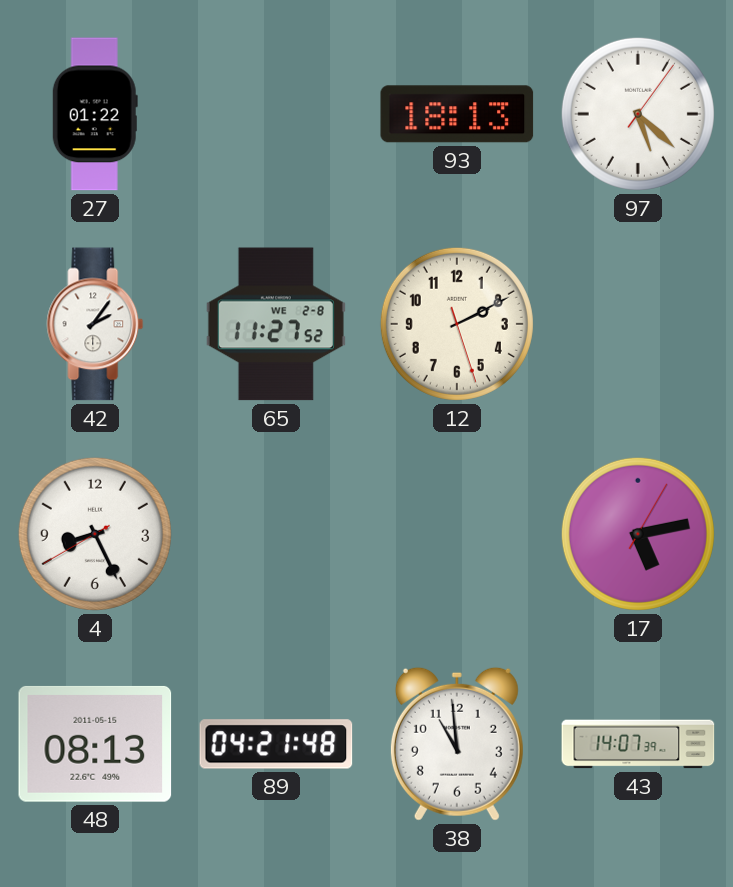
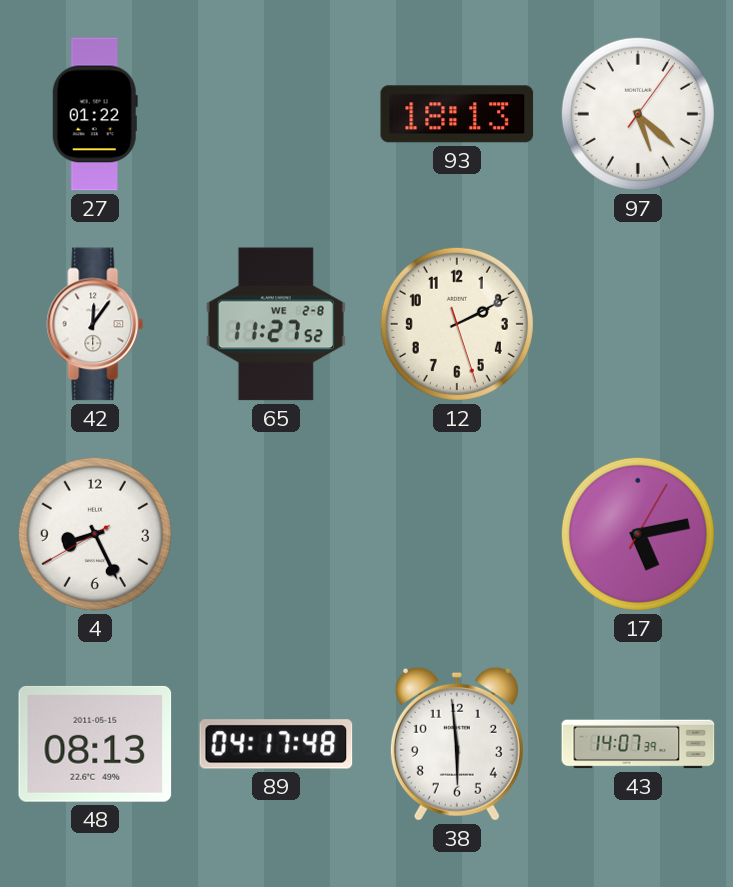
42: 2:06 -> 12:06
89: 04:21 -> 04:17
38: 10:59 -> 5:59
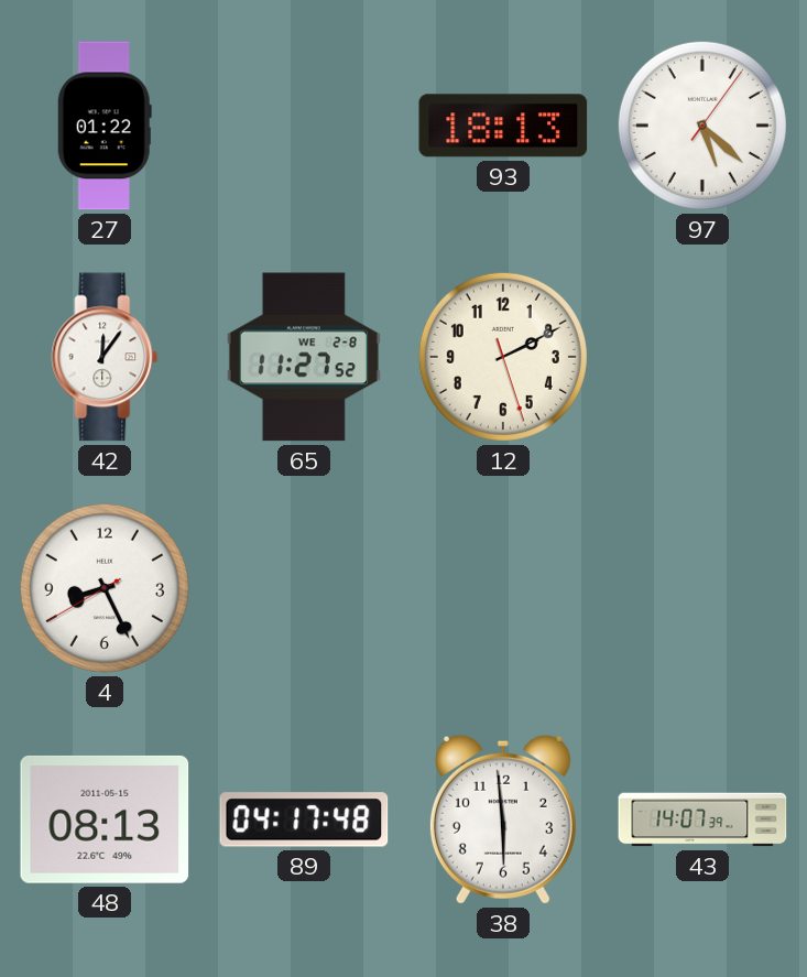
17: 5:13 -> none
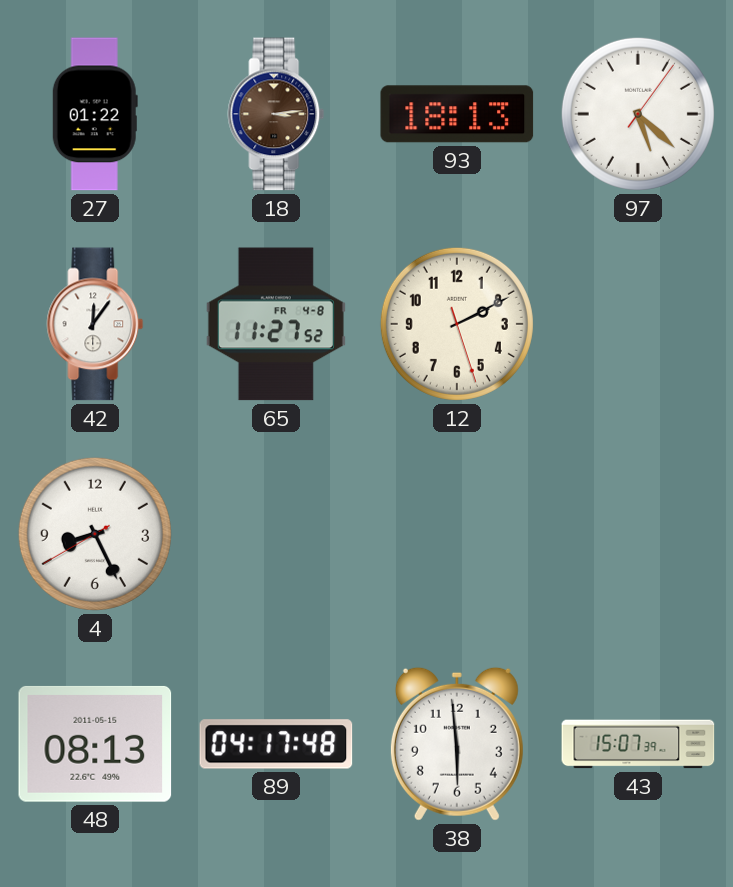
18: none -> 3:14
65 date: WE 2-8 -> FR 4-8
43: 14:07 -> 15:07
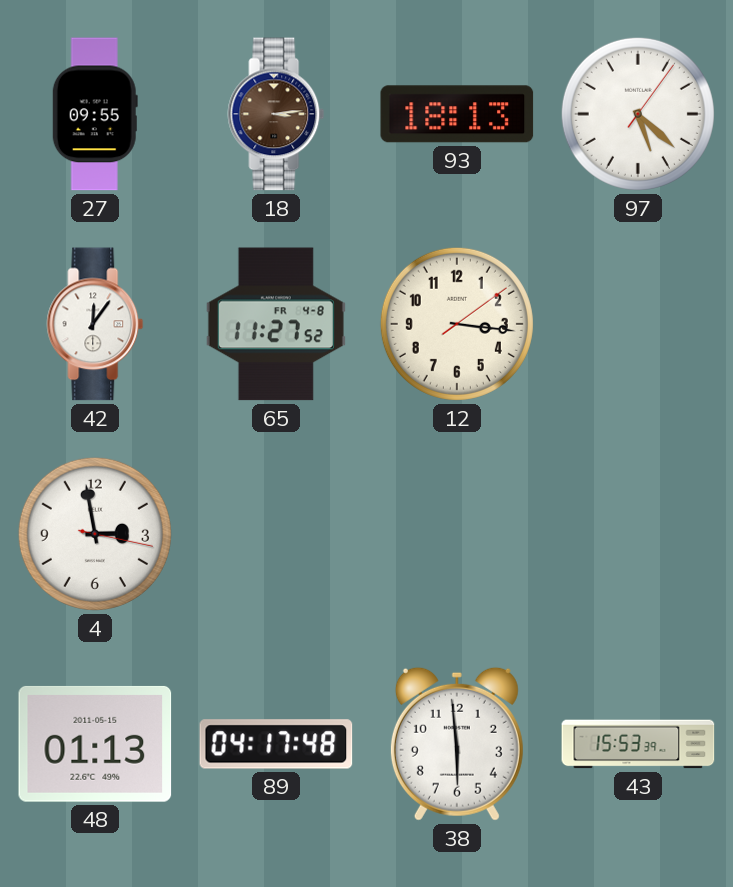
27: 01:22 -> 09:55
12: 2:10 -> 3:16
4: 8:25 -> 2:58
48: 08:13 -> 01:13
43: 15:07 -> 15:53
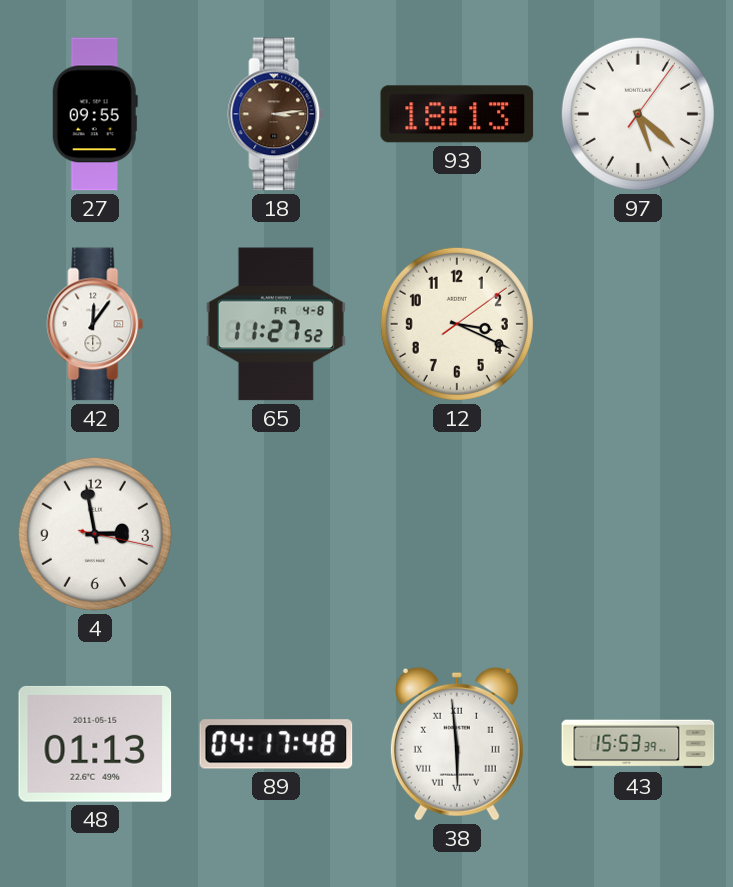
12: 3:16 -> 3:19
38 numerals: Arabic -> Roman
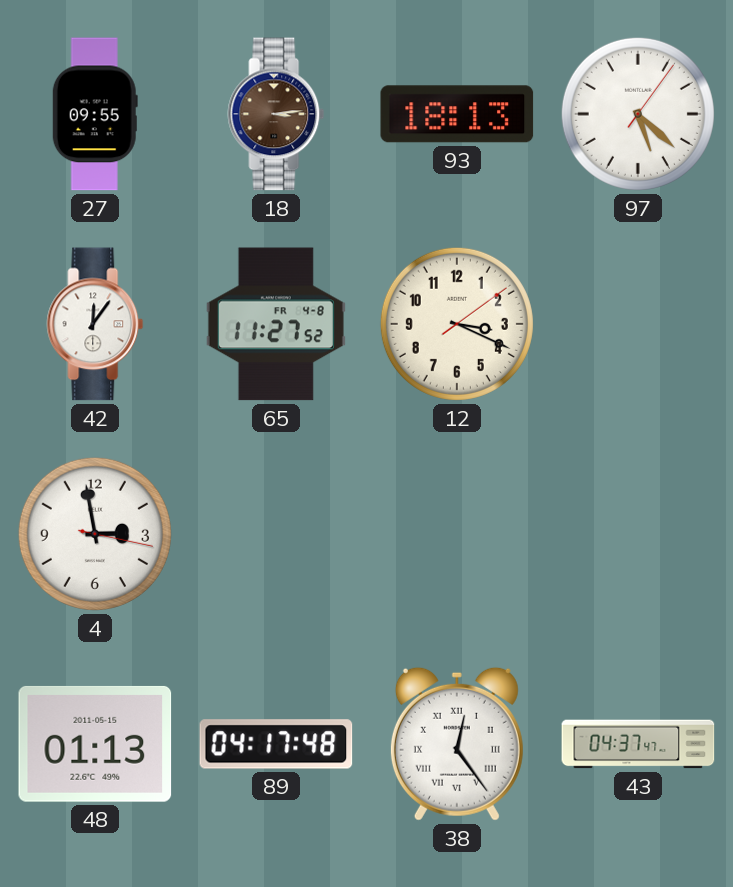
38: 5:59 -> 12:24
43: 15:53 -> 04:37
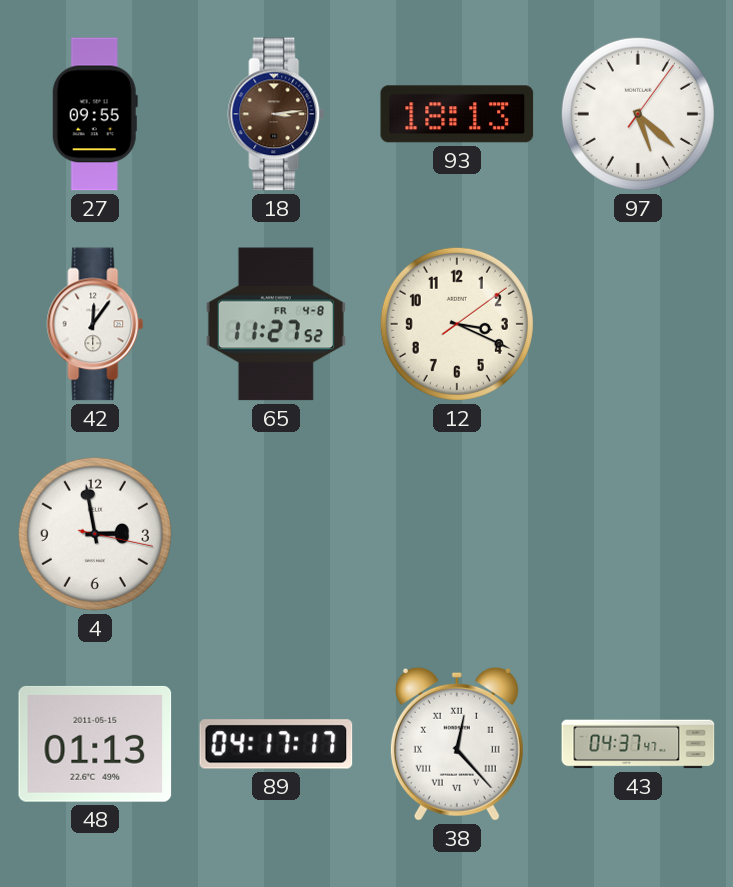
89: 04:17:48 -> 04:17:17
38: 12:24 -> 12:23
